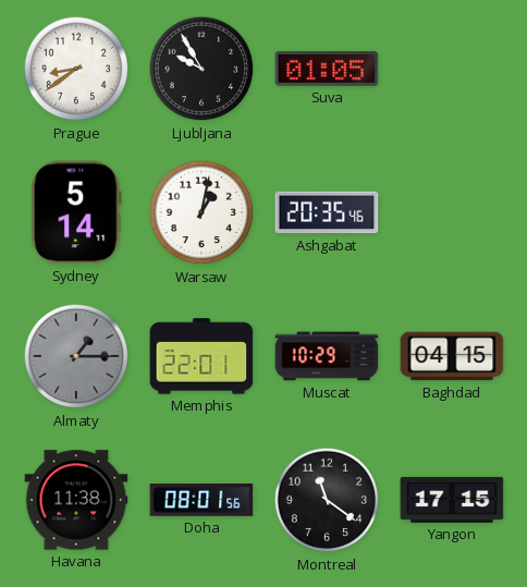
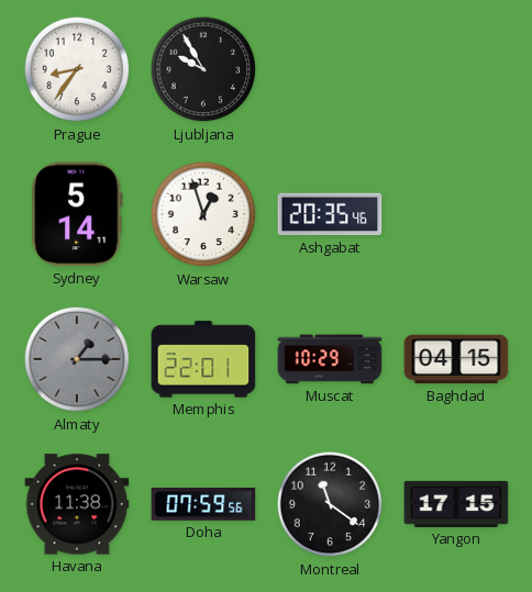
Prague: 8:39 -> 8:36
Suva: 01:05 -> none
Warsaw: 1:02 -> 12:57
Doha: 08:01 -> 07:59
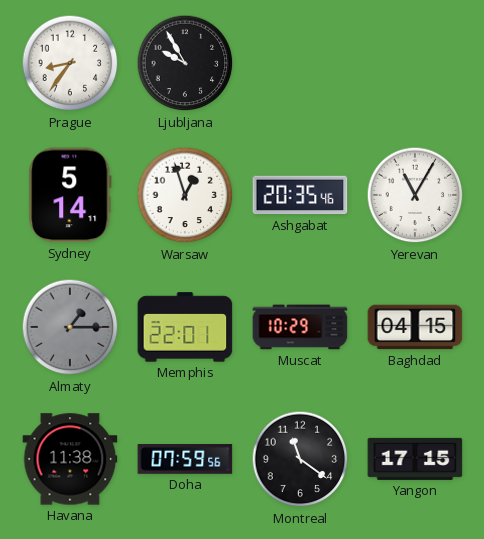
Yerevan: none -> 11:05
